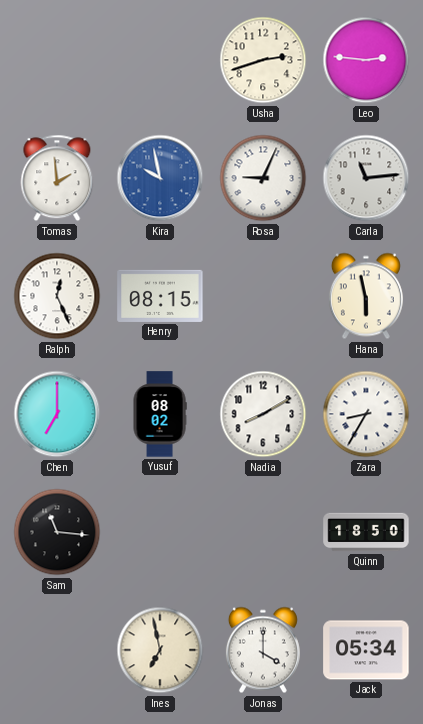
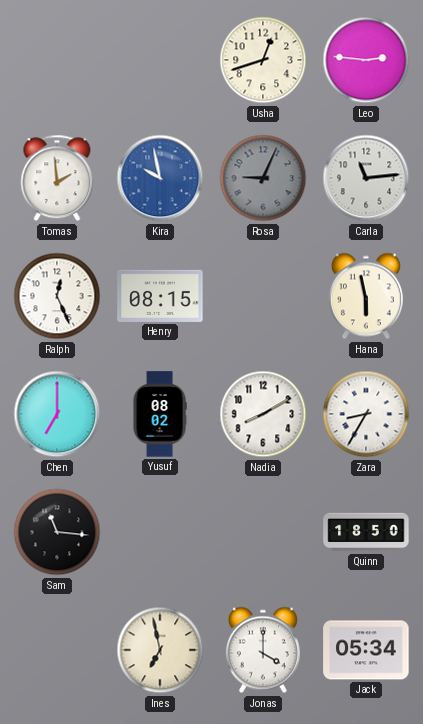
Usha: 2:42 -> 12:42
Rosa dial: white -> grey
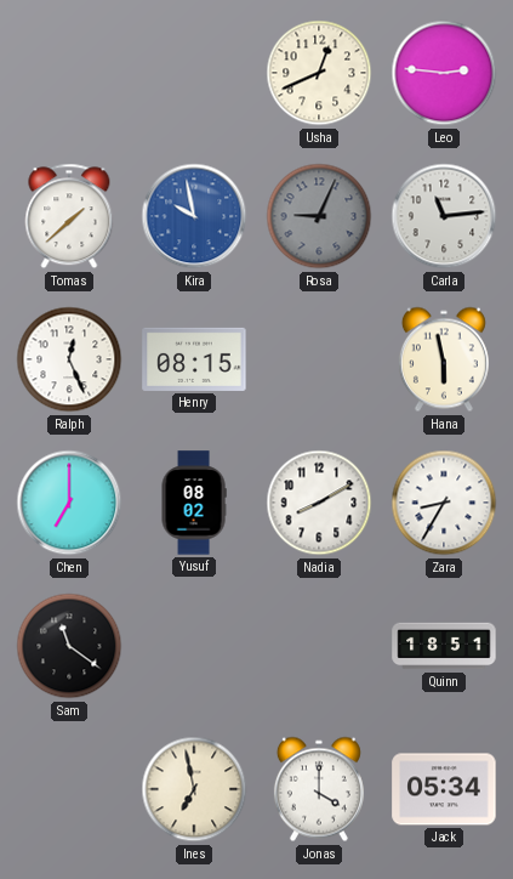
Usha: 12:42 -> 12:41
Tomas: 1:59 -> 1:38
Sam: 11:16 -> 11:21
Quinn: 18:50 -> 18:51
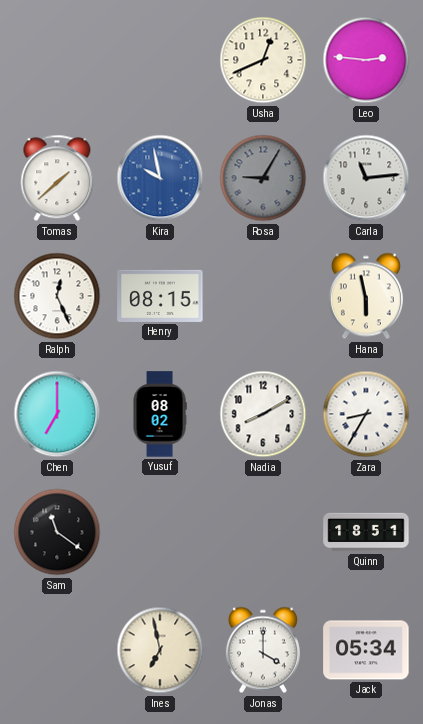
Rosa: 9:04 -> 9:05
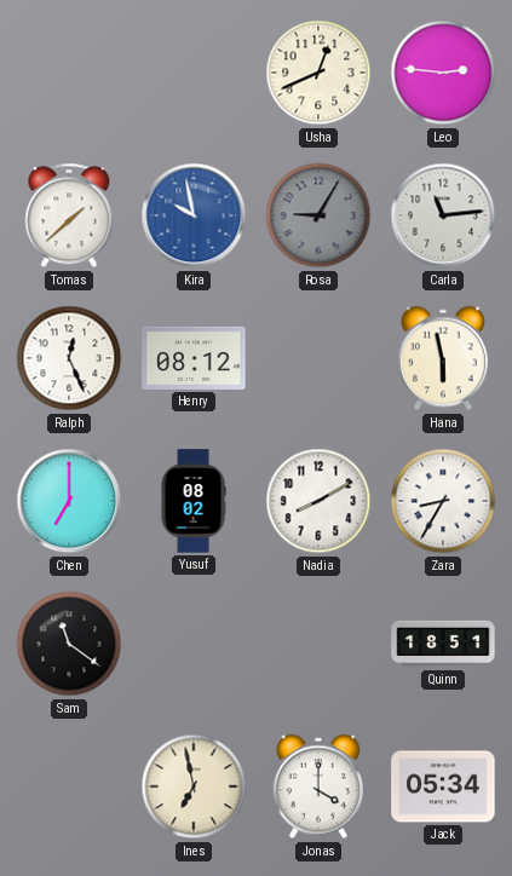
Henry: 08:15 -> 08:12
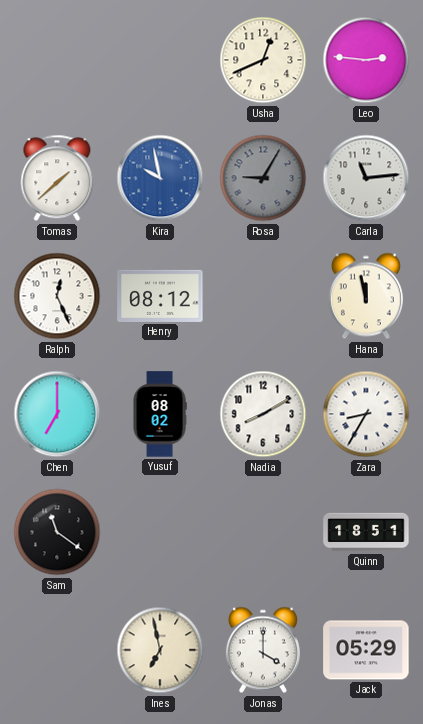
Hana: 5:58 -> 11:58
Jack: 05:34 -> 05:29
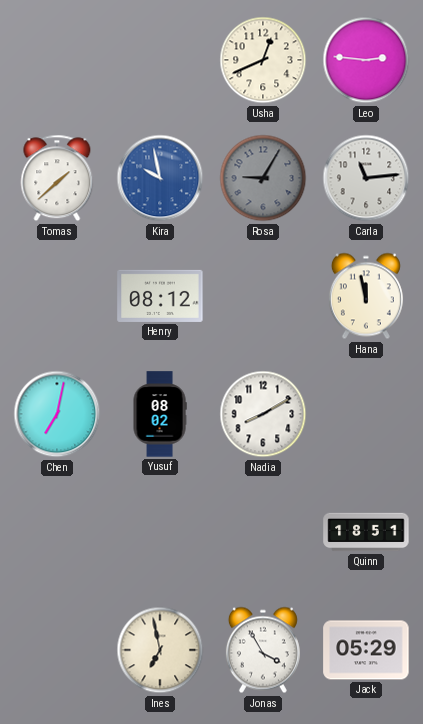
Ralph: 12:26 -> none
Chen: 7:00 -> 7:02
Zara: 8:35 -> none
Sam: 11:21 -> none
Jonas: 4:00 -> 3:55
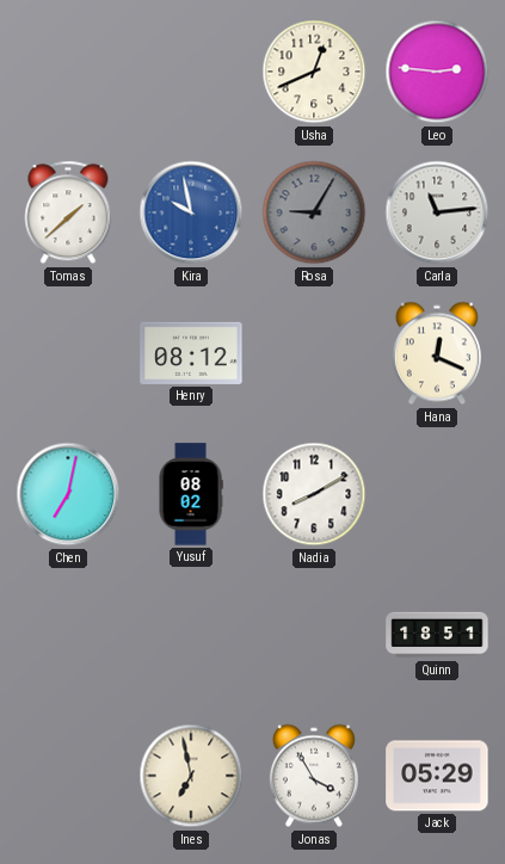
Hana: 11:58 -> 12:19
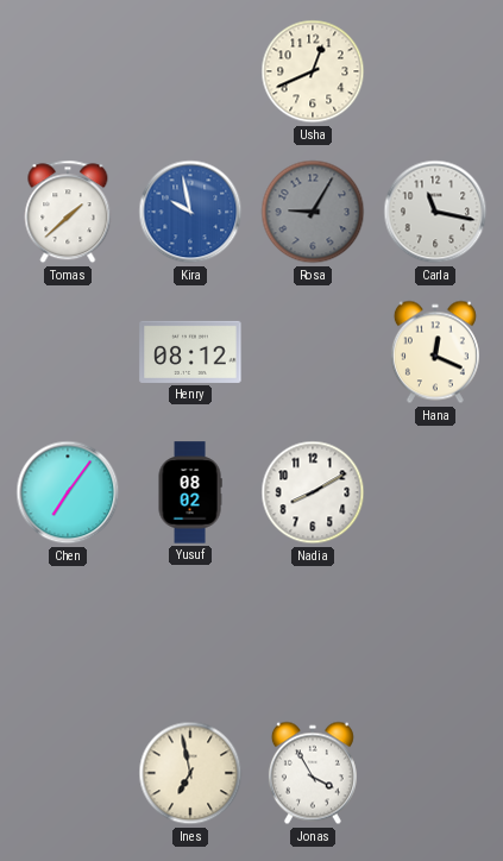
Leo: 2:46 -> none
Carla: 11:14 -> 11:17
Chen: 7:02 -> 7:06
Quinn: 18:51 -> none
Jack: 05:29 -> none
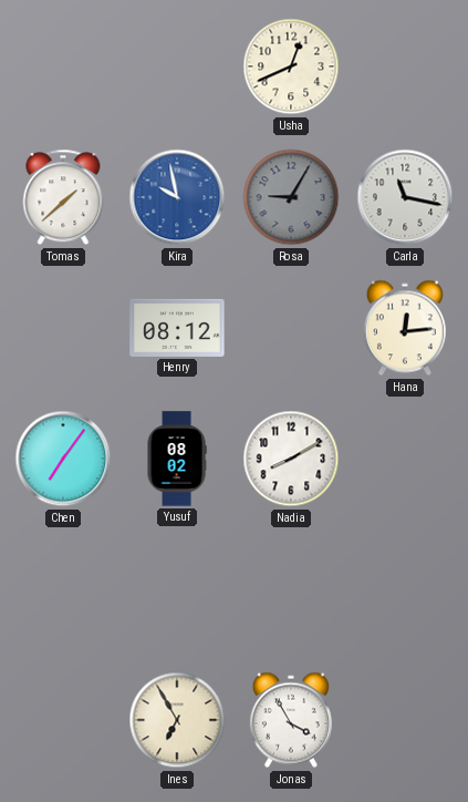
Hana: 12:19 -> 12:14
Ines: 6:58 -> 6:55
